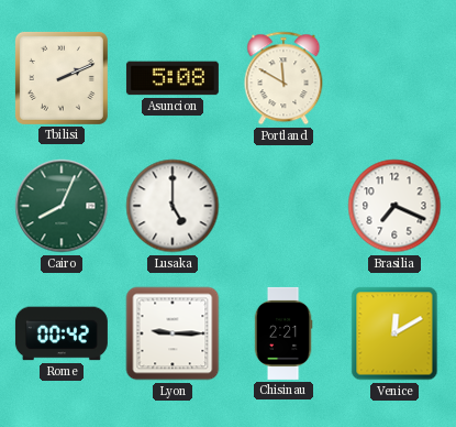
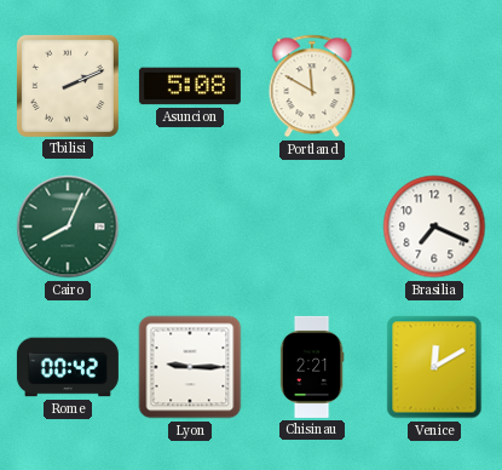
Lusaka: 5:00 -> none
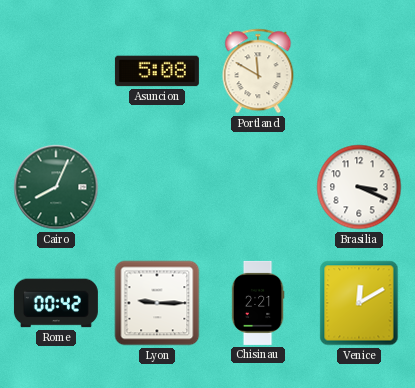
Tbilisi: 2:11 -> none
Brasilia: 7:19 -> 3:19
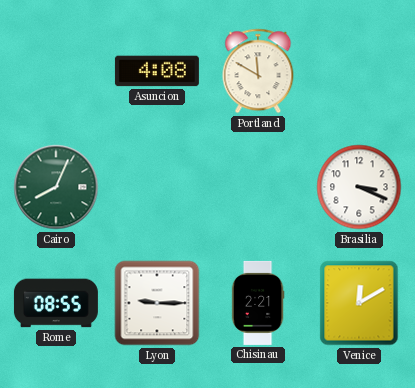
Asuncion: 5:08 -> 4:08
Rome: 00:42 -> 08:55
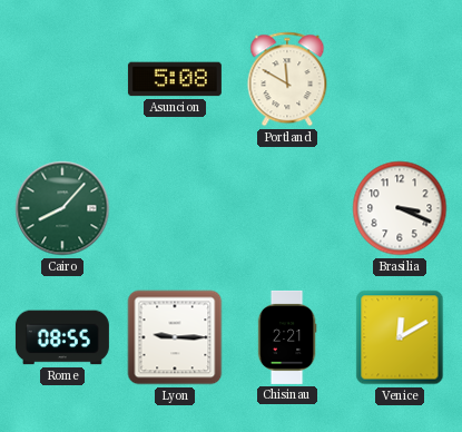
Asuncion: 4:08 -> 5:08
Cairo: 8:04 -> 8:07
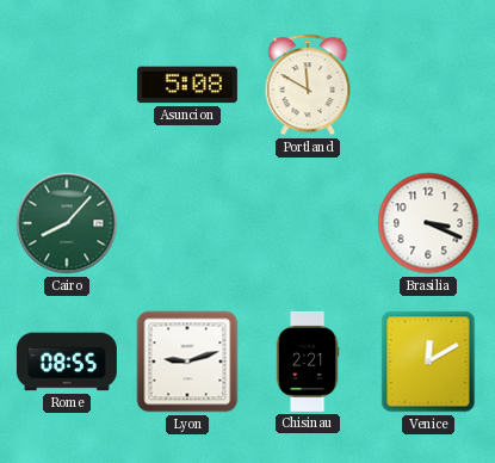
Lyon: 9:15 -> 9:12
